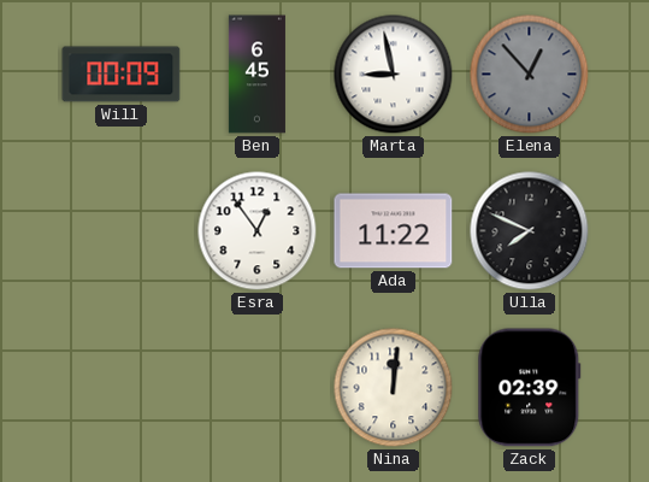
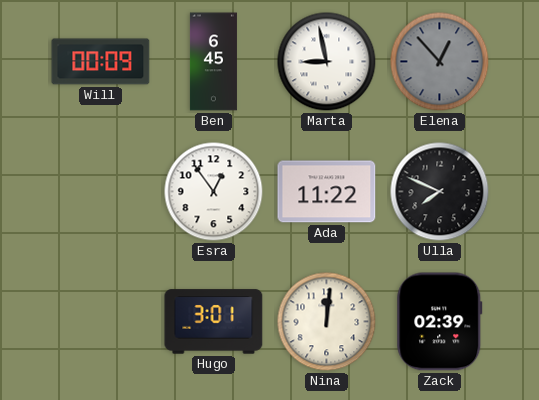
Hugo: none -> 3:01
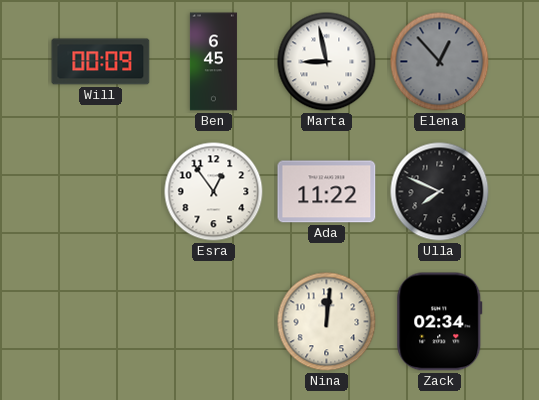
Hugo: 3:01 -> none
Zack: 02:39 -> 02:34
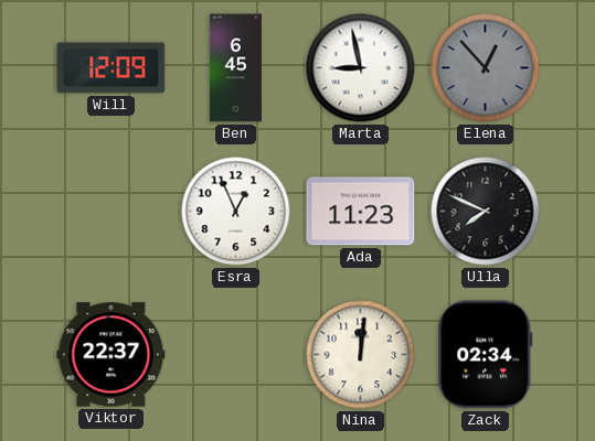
Will: 00:09 -> 12:09
Esra: 12:54 -> 12:56
Ada: 11:22 -> 11:23
Viktor: none -> 22:37
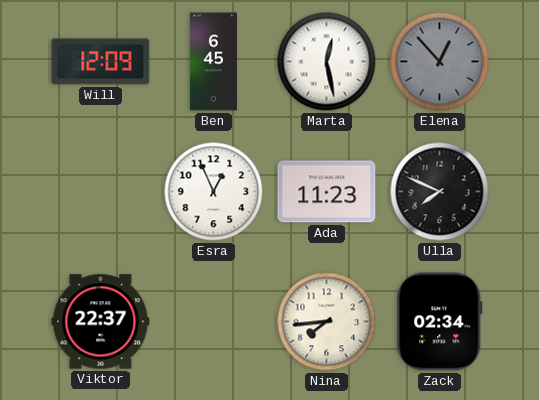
Marta: 8:58 -> 12:28
Nina: 12:01 -> 7:44
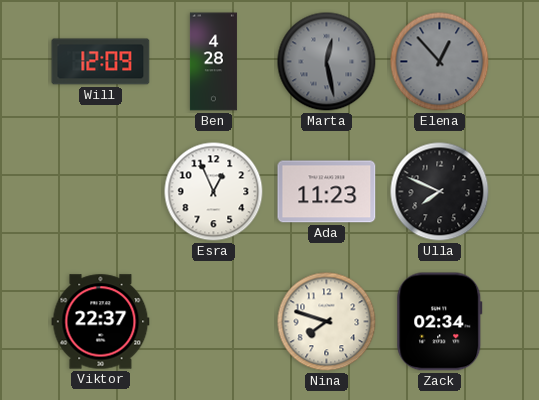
Ben: 6:45 -> 4:28
Marta dial: white -> grey
Nina: 7:44 -> 7:48
